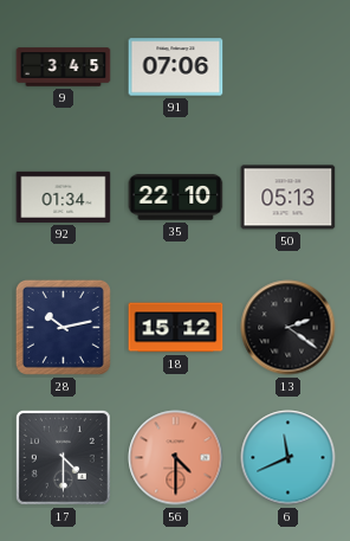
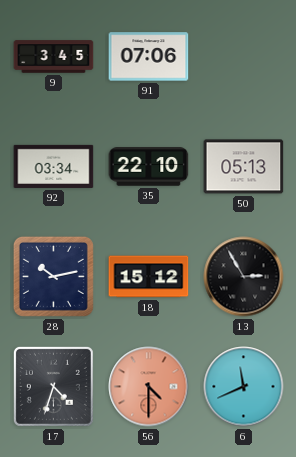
92: 01:34 -> 03:34
13: 2:21 -> 2:55
17: 4:30 -> 4:33
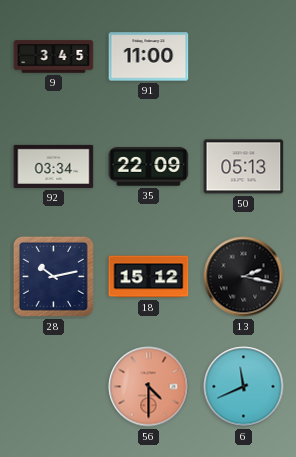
91: 07:06 -> 11:00
35: 22:10 -> 22:09
13: 2:55 -> 2:17
17: 4:33 -> none
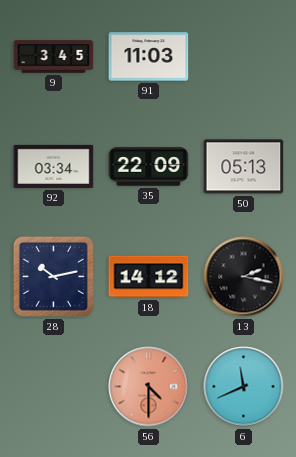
91: 11:00 -> 11:03
18: 15:12 -> 14:12
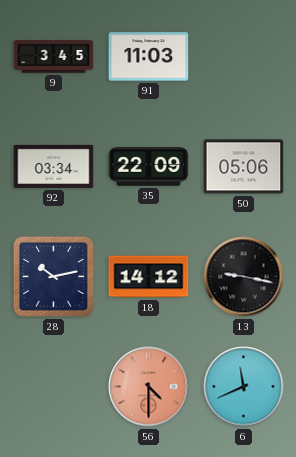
50: 05:13 -> 05:06
13: 2:17 -> 9:17
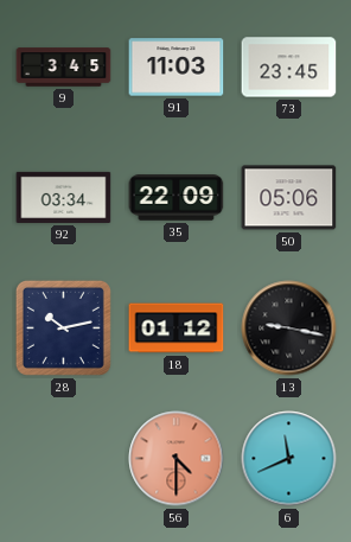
73: none -> 23:45
18: 14:12 -> 01:12
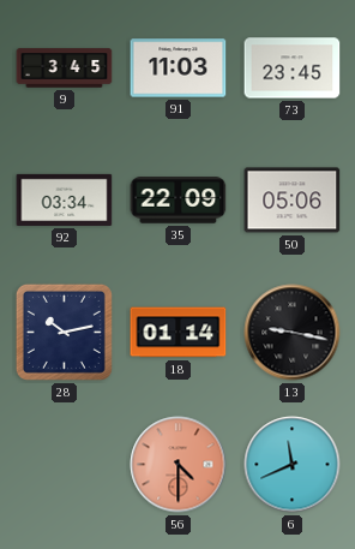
18: 01:12 -> 01:14
